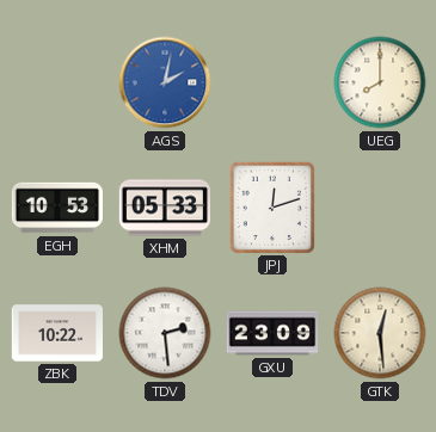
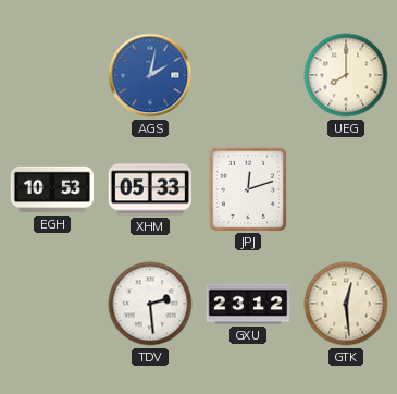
ZBK: 10:22 -> none
GXU: 23:09 -> 23:12
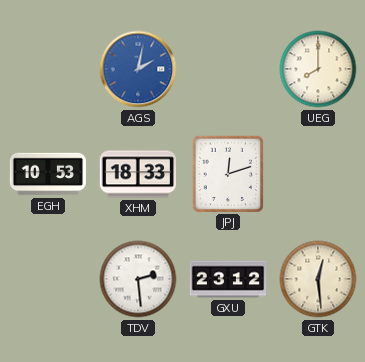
XHM: 05:33 -> 18:33
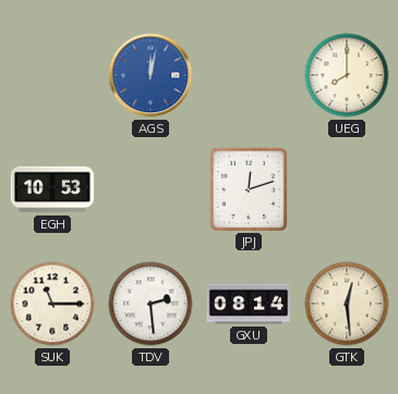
AGS: 2:02 -> 12:02
XHM: 18:33 -> none
SUK: none -> 11:15
GXU: 23:12 -> 08:14
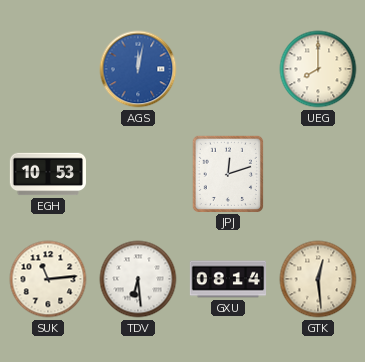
SUK: 11:15 -> 11:14
TDV: 2:29 -> 6:29
